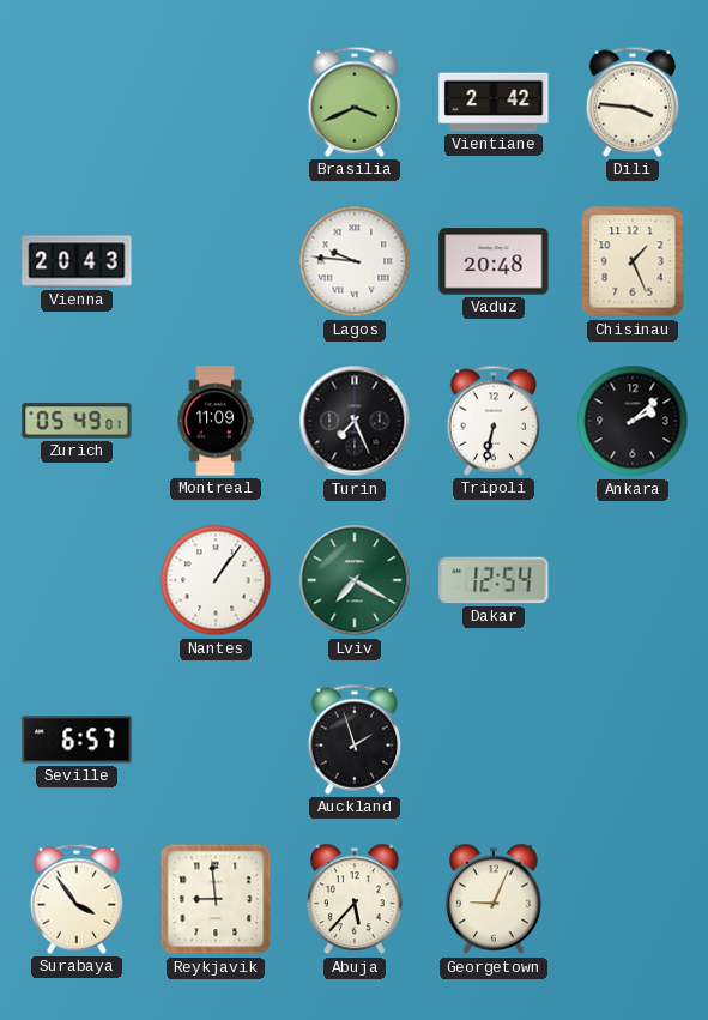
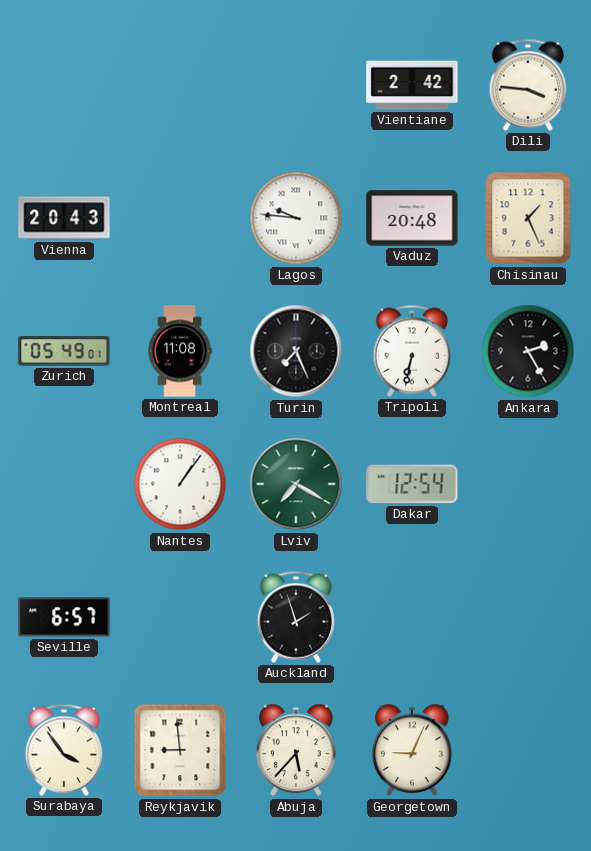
Brasilia: 3:41 -> none
Montreal: 11:09 -> 11:08
Ankara: 2:08 -> 2:25
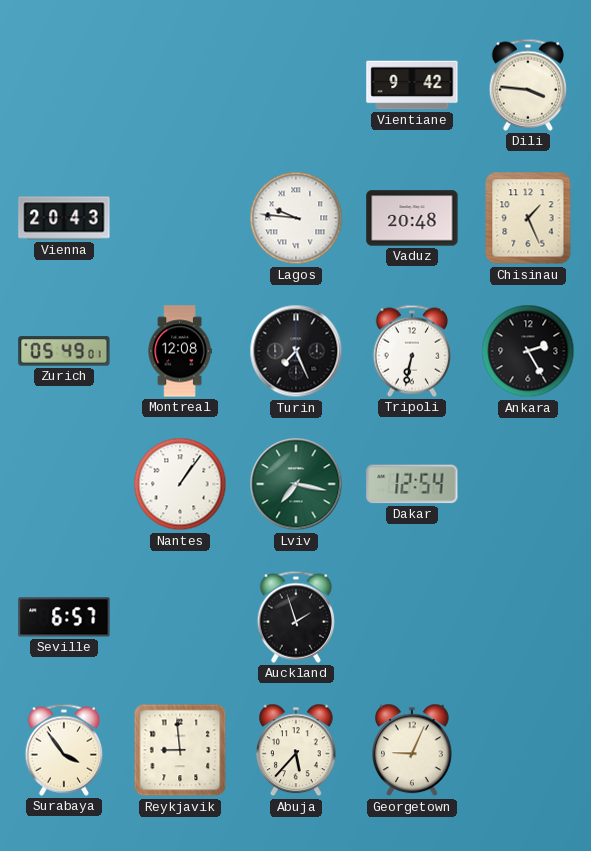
Vientiane: 2:42 -> 9:42
Montreal: 11:08 -> 12:08
Lviv: 7:20 -> 7:17
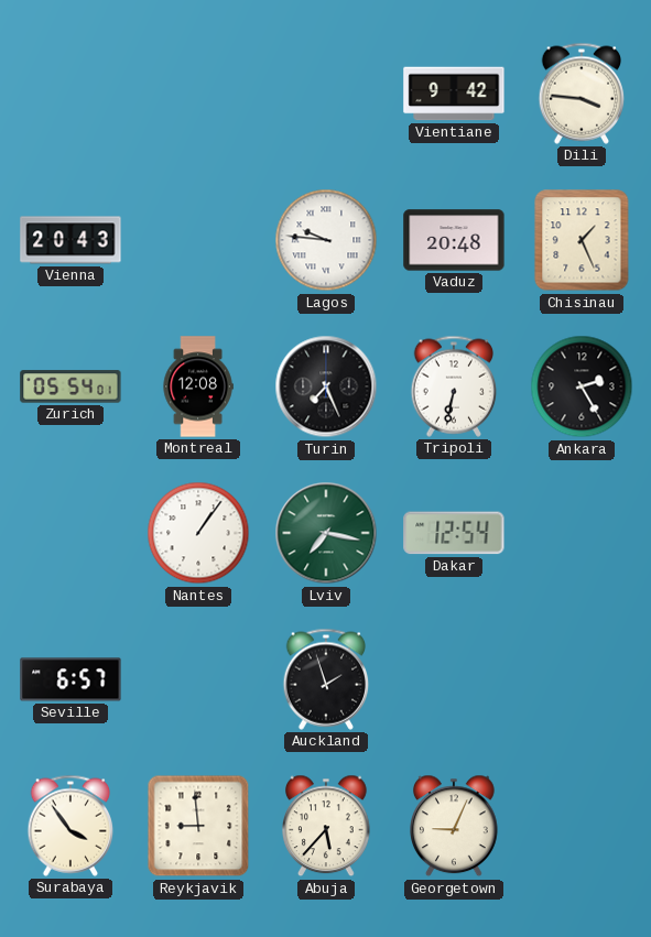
Zurich: 05:49 -> 05:54
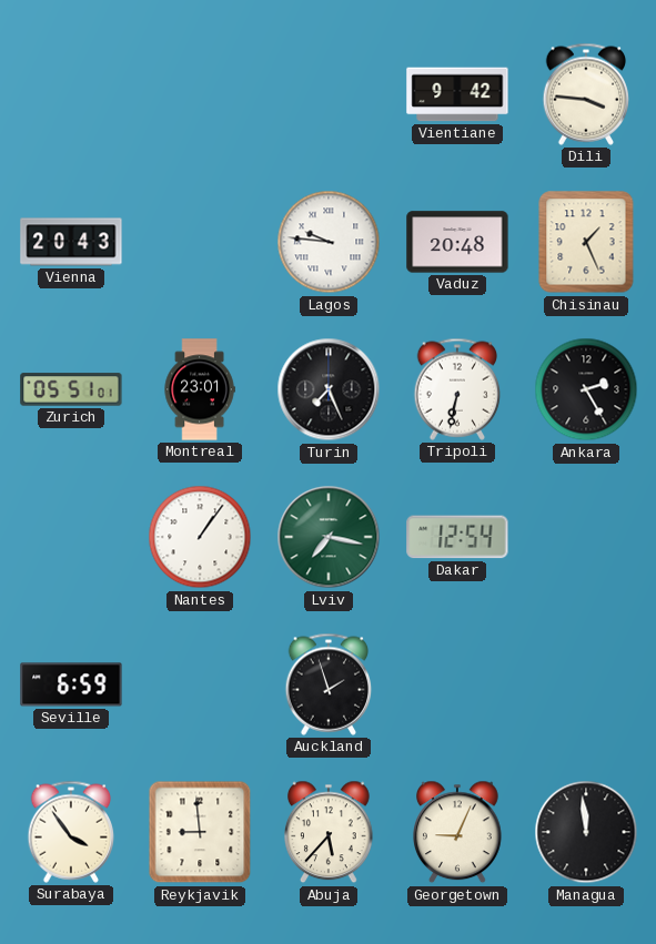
Zurich: 05:54 -> 05:51
Montreal: 12:08 -> 23:01
Seville: 6:57 -> 6:59
Managua: none -> 11:59
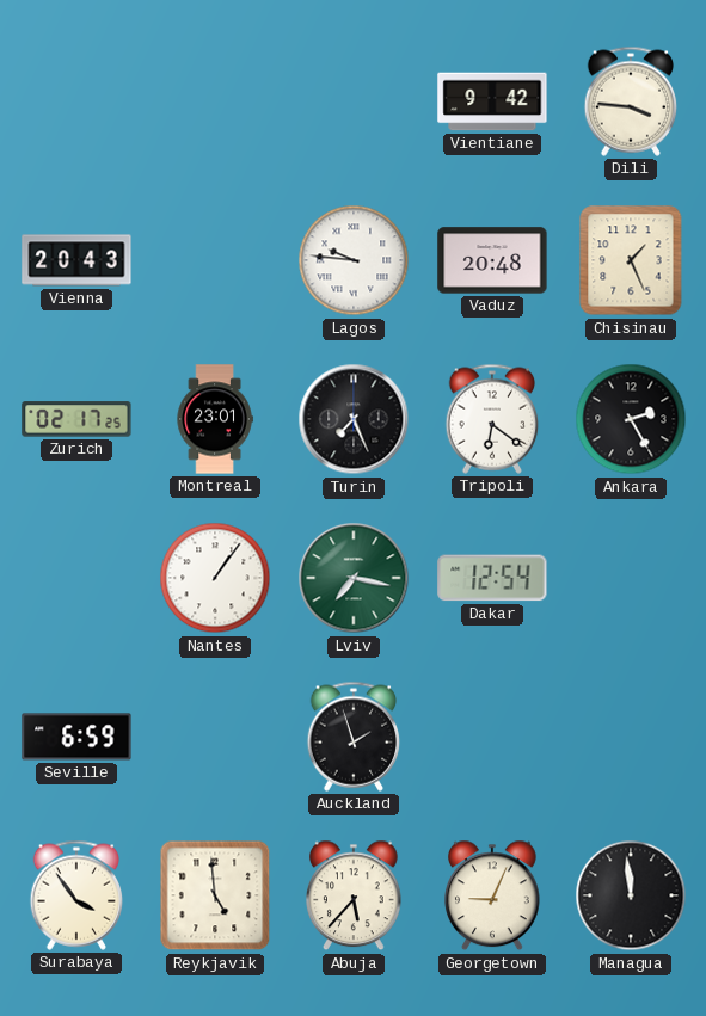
Zurich: 05:51 -> 02:17
Tripoli: 6:32 -> 6:21
Reykjavik: 8:59 -> 4:59
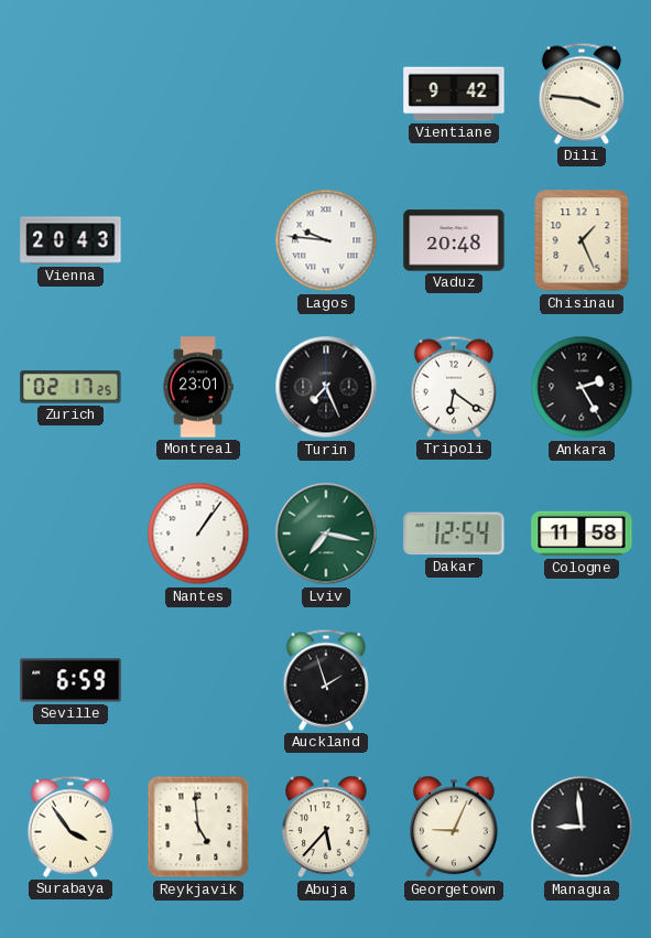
Cologne: none -> 11:58
Managua: 11:59 -> 8:59
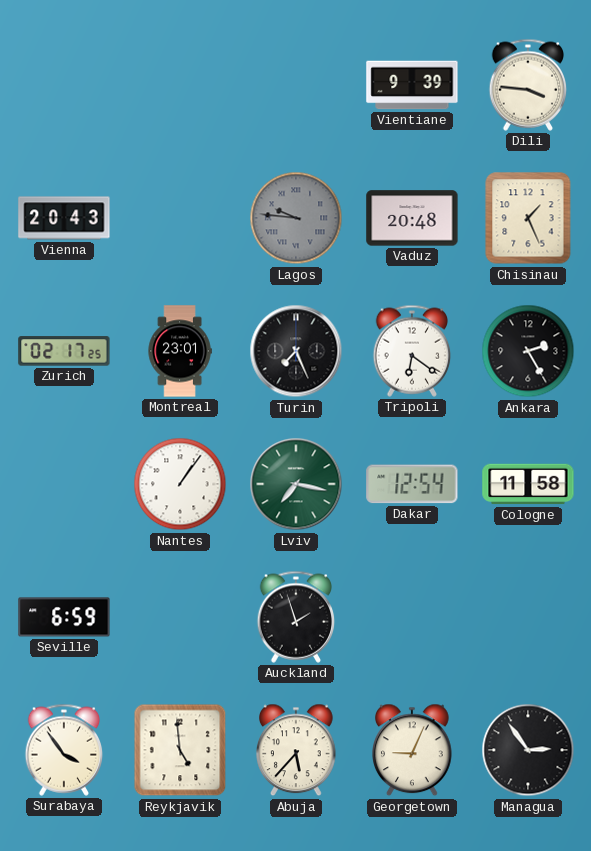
Vientiane: 9:42 -> 9:39
Lagos dial: white -> grey
Managua: 8:59 -> 2:54
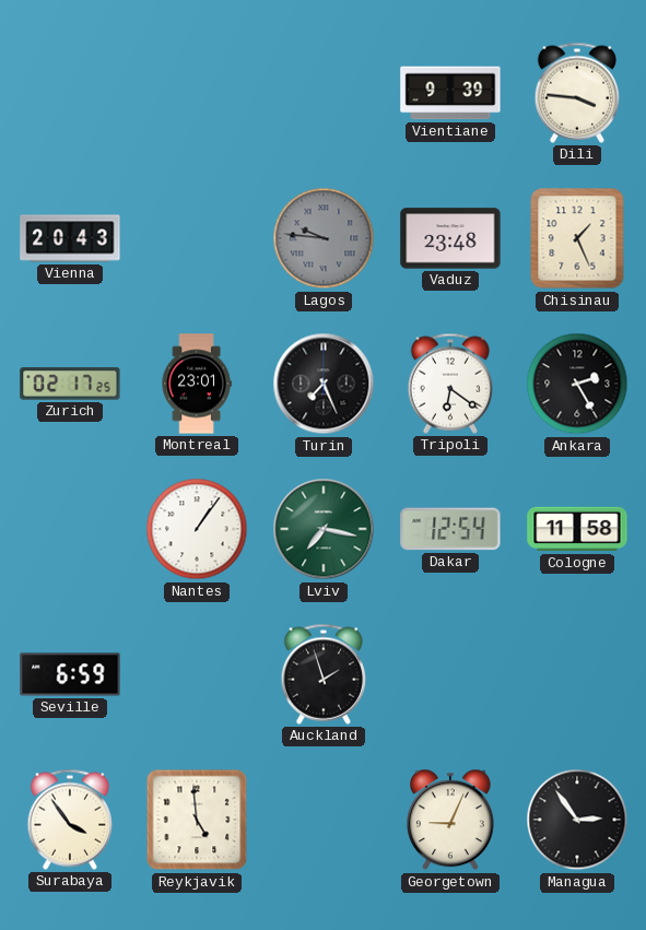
Vaduz: 20:48 -> 23:48
Abuja: 5:37 -> none
